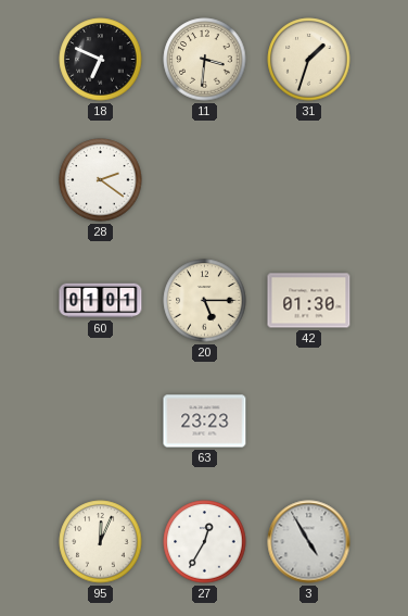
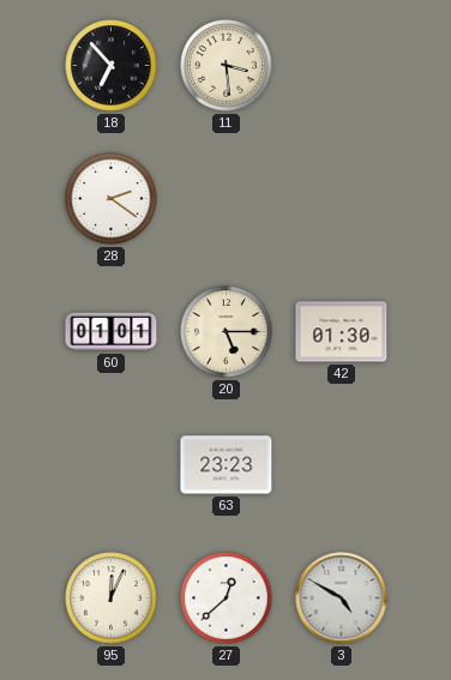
18: 6:49 -> 6:53
11: 3:31 -> 3:29
31: 1:33 -> none
27: 12:35 -> 12:38
3: 4:55 -> 4:50
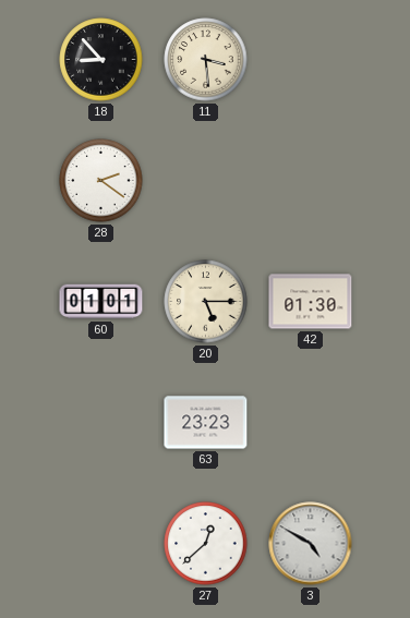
18: 6:53 -> 8:53
95: 12:04 -> none
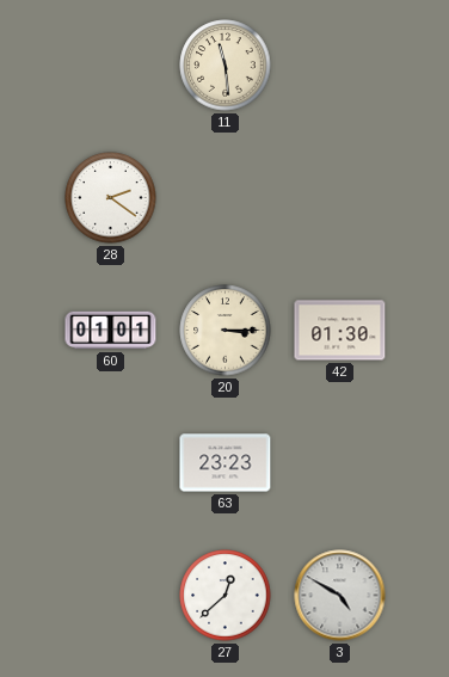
18: 8:53 -> none
11: 3:29 -> 11:29
20: 5:15 -> 3:15
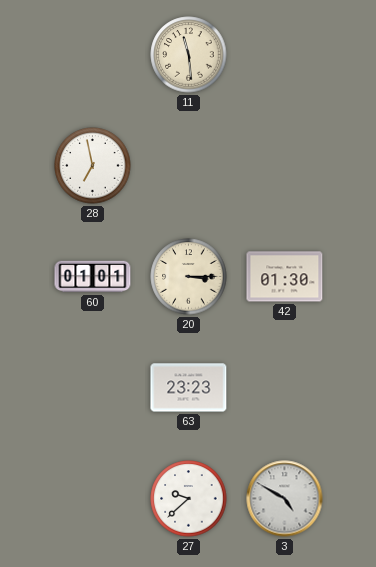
28: 2:21 -> 6:58
27: 12:38 -> 9:38
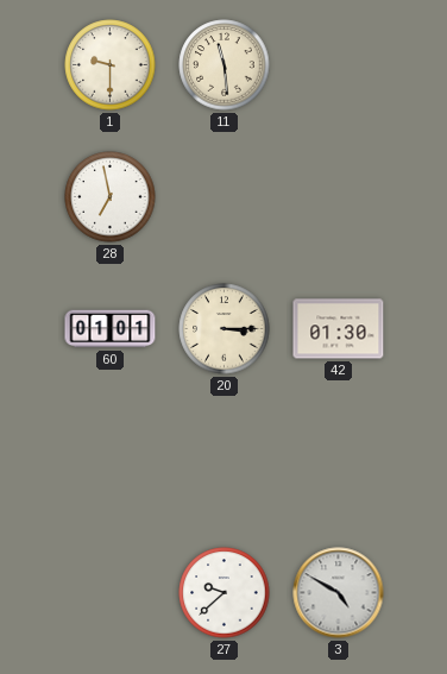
1: none -> 9:30
63: 23:23 -> none
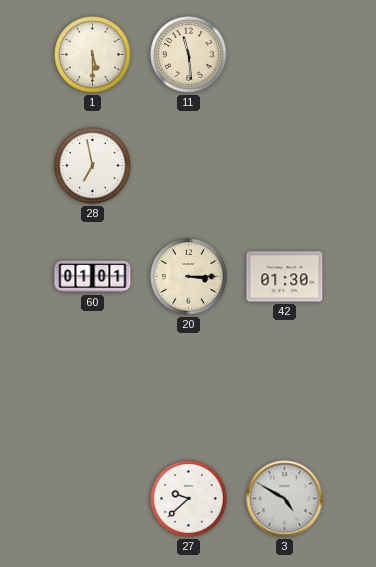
1: 9:30 -> 5:30
